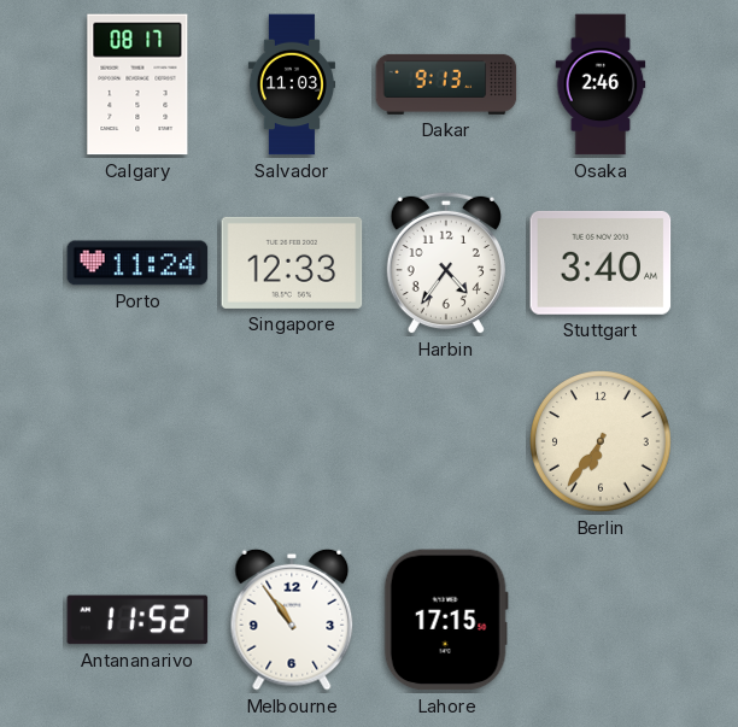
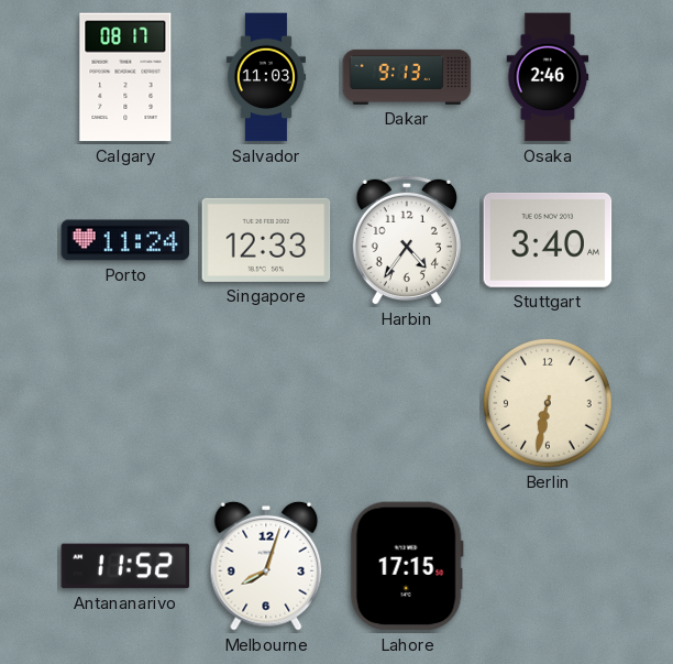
Berlin: 6:36 -> 6:32
Melbourne: 10:54 -> 8:03
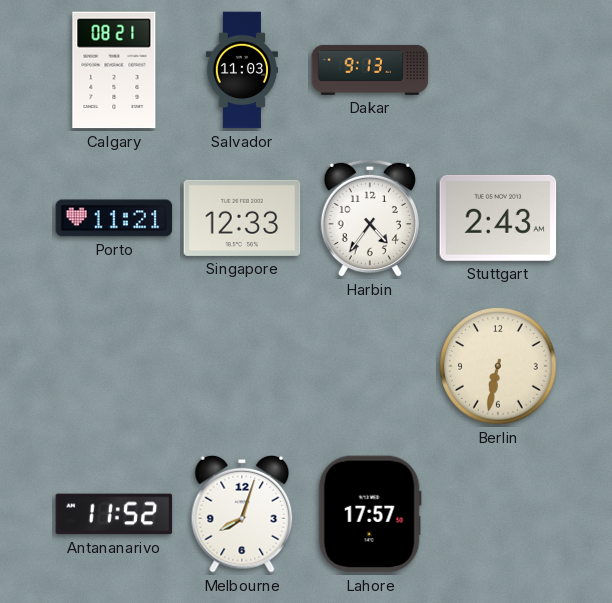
Calgary: 08:17 -> 08:21
Osaka: 2:46 -> none
Porto: 11:24 -> 11:21
Stuttgart: 3:40 -> 2:43
Lahore: 17:15 -> 17:57
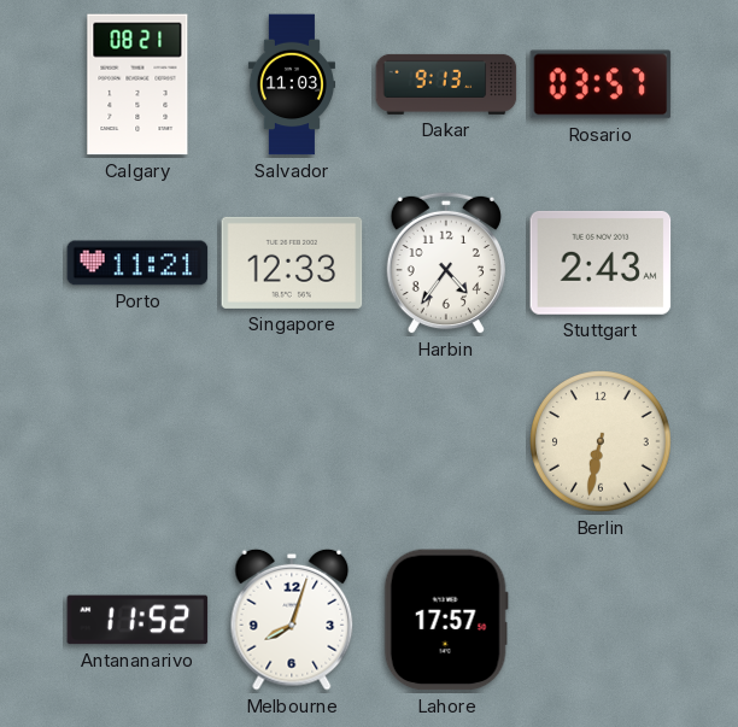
Rosario: none -> 03:57
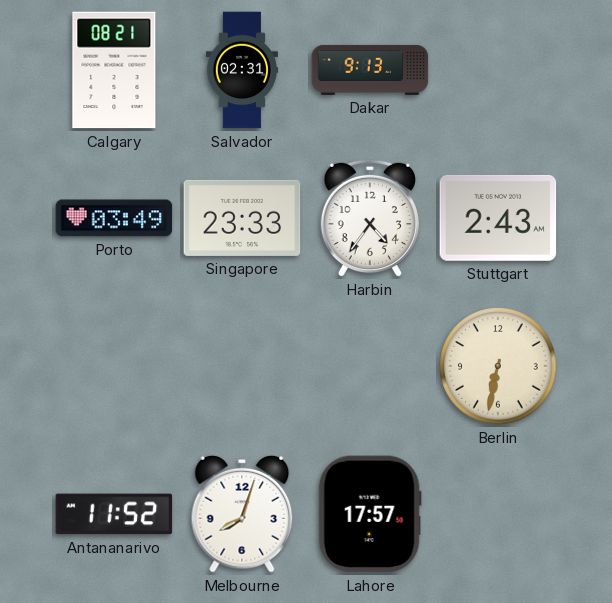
Salvador: 11:03 -> 02:31
Rosario: 03:57 -> none
Porto: 11:21 -> 03:49
Singapore: 12:33 -> 23:33
